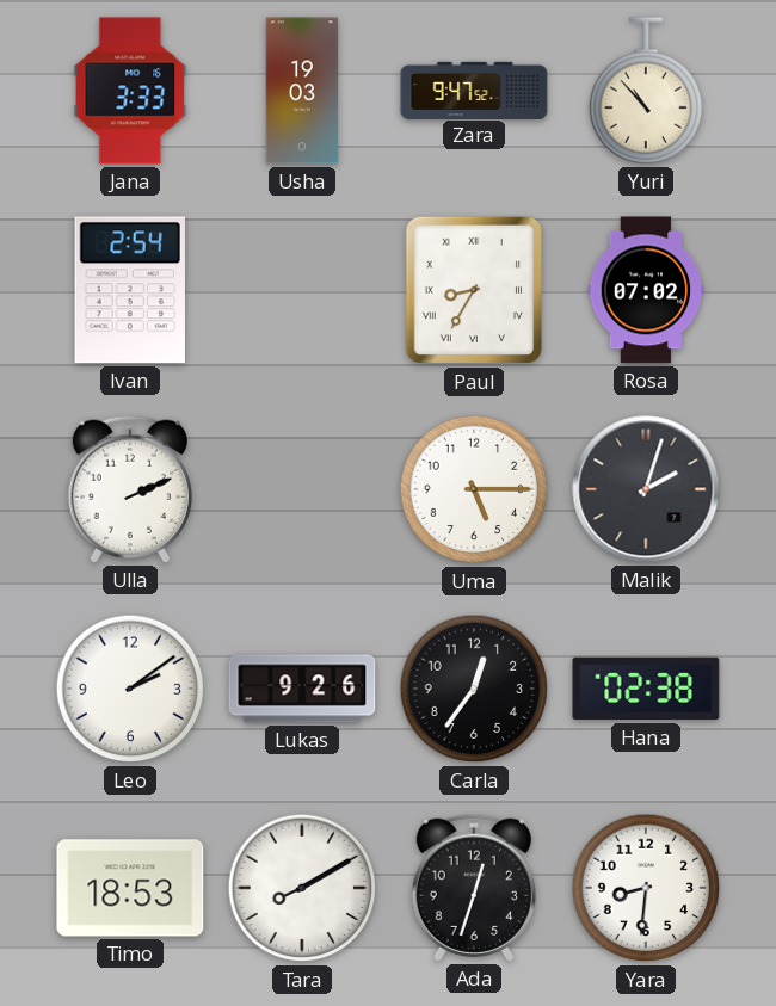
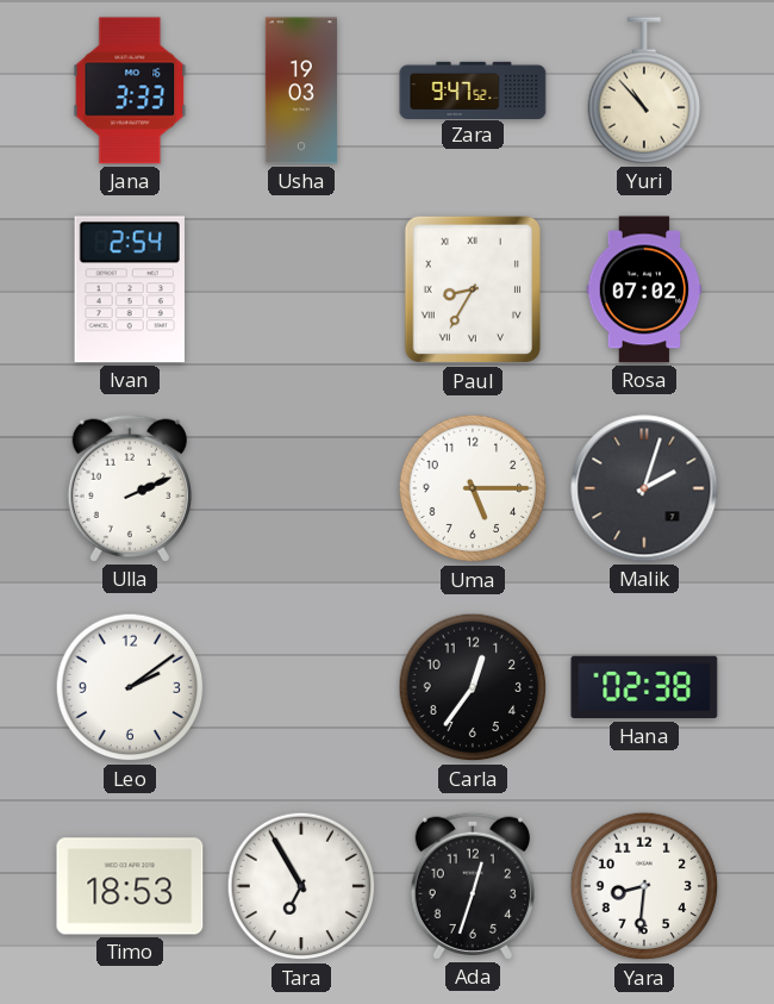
Lukas: 9:26 -> none
Tara: 8:10 -> 6:55
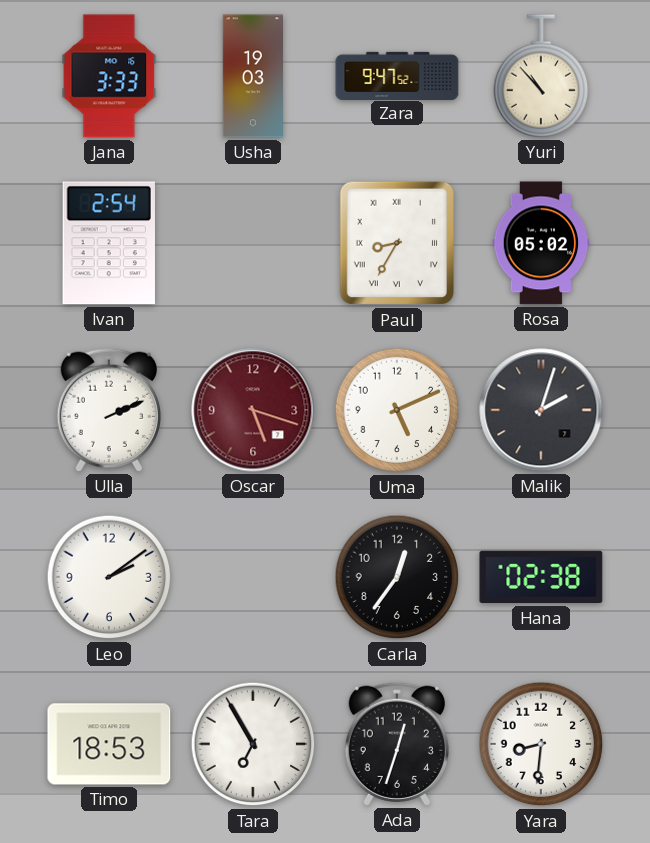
Rosa: 07:02 -> 05:02
Oscar: none -> 5:18
Uma: 5:15 -> 5:11
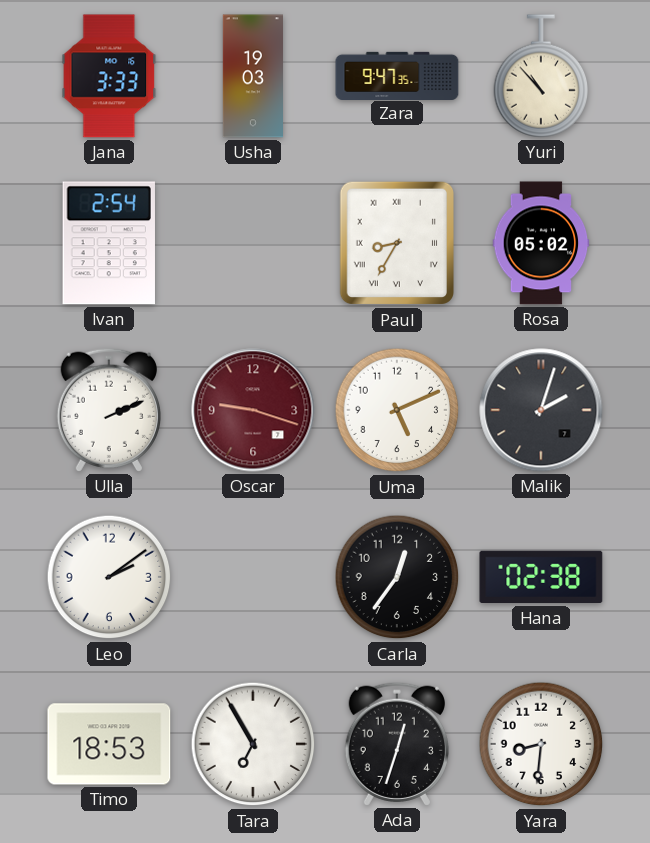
Zara: 9:47:52 -> 9:47:35
Oscar: 5:18 -> 9:18
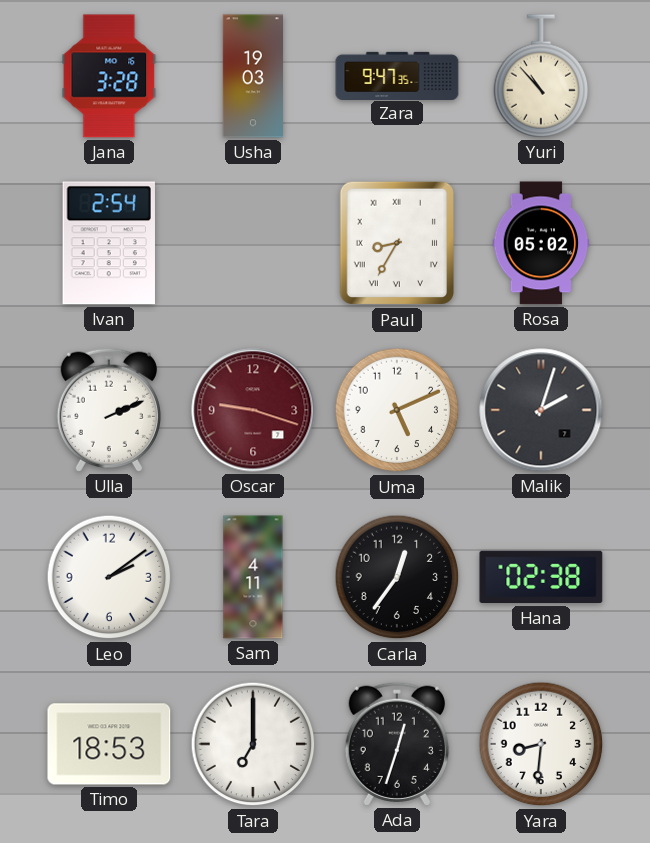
Jana: 3:33 -> 3:28
Sam: none -> 4:11
Tara: 6:55 -> 7:00
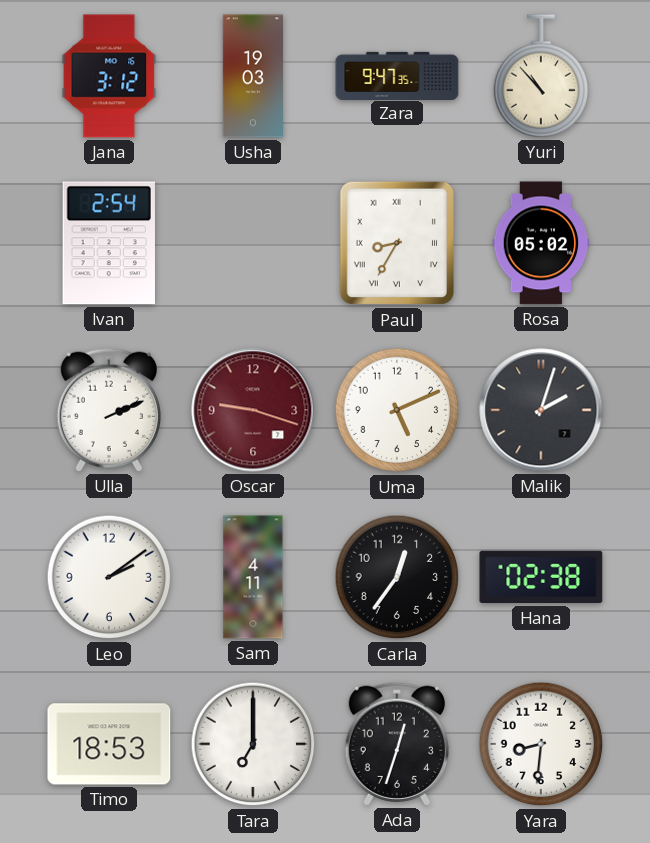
Jana: 3:28 -> 3:12
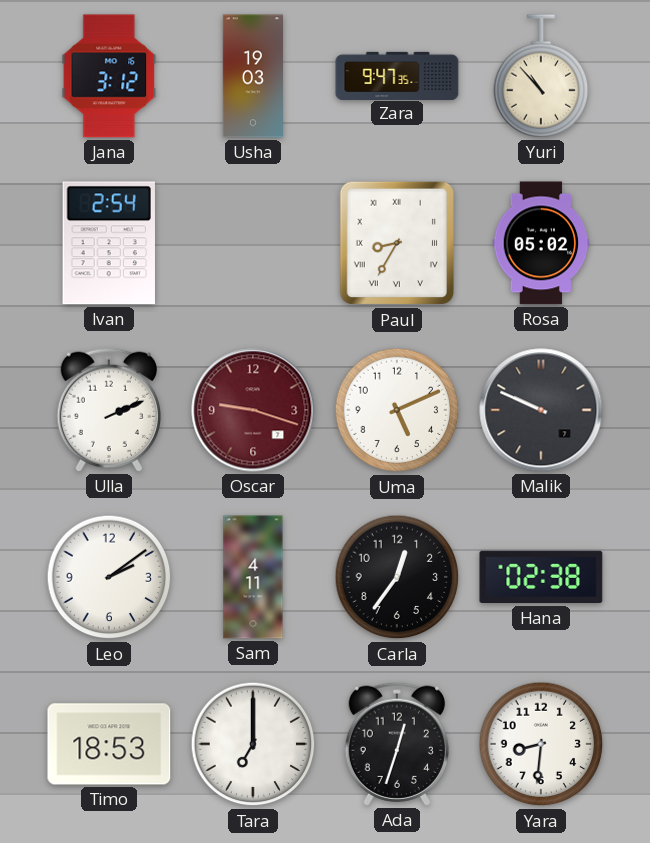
Malik: 2:03 -> 9:49
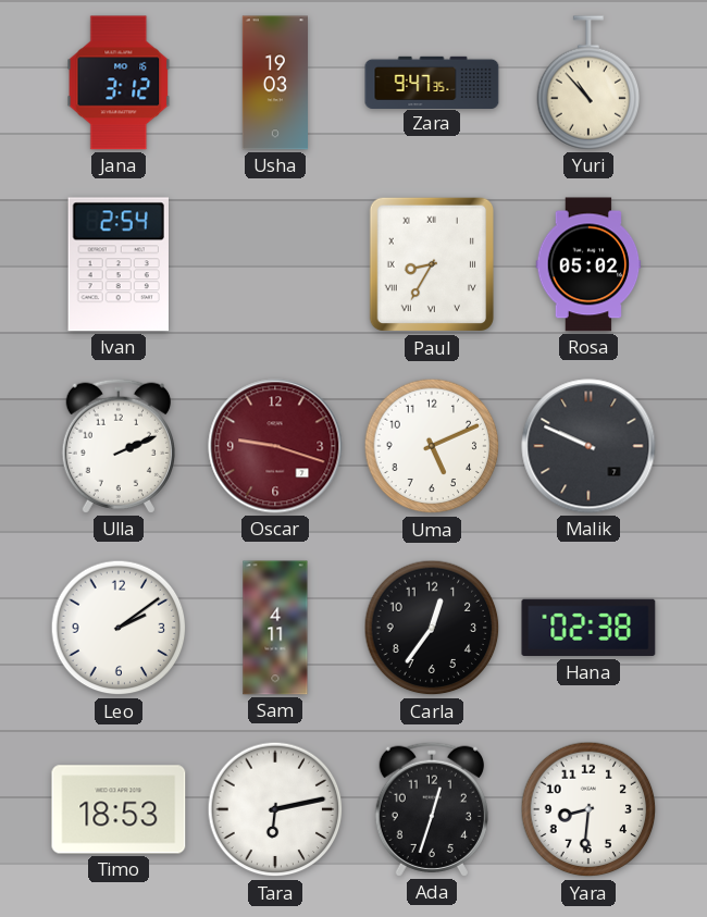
Tara: 7:00 -> 6:13
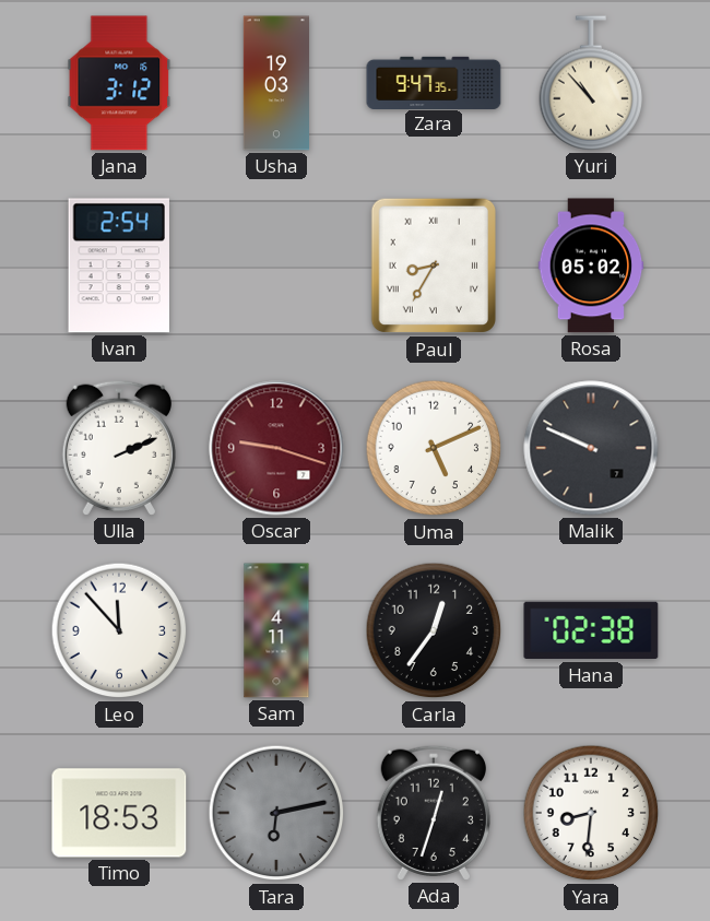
Leo: 2:09 -> 11:53
Tara dial: white -> grey
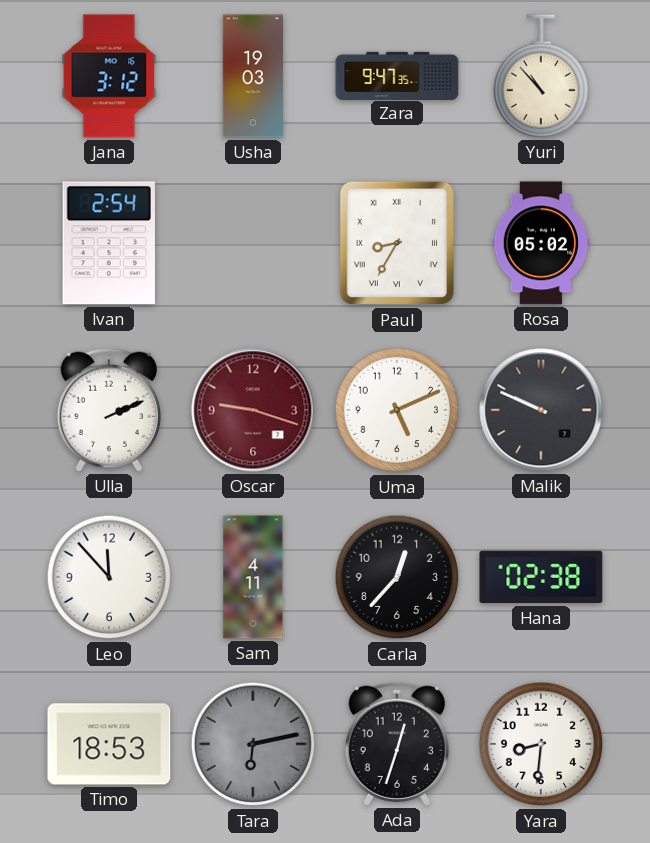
Carla: 12:36 -> 12:37
